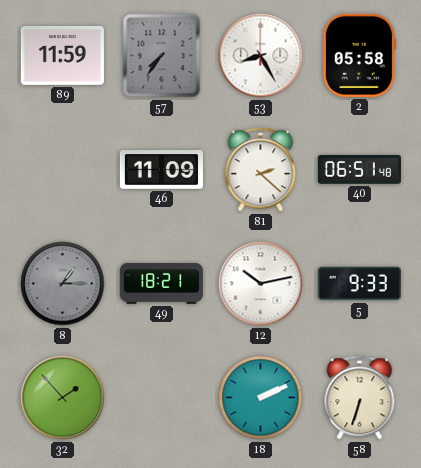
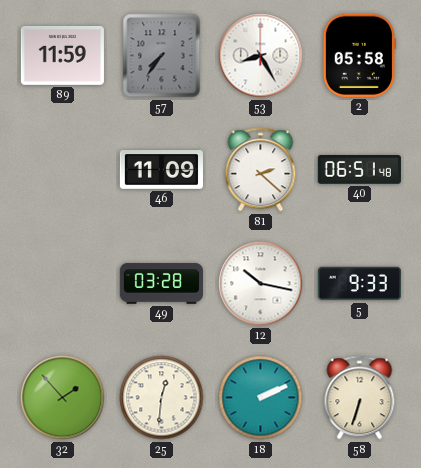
8: 1:15 -> none
49: 18:21 -> 03:28
12: 10:13 -> 10:17
25: none -> 12:31
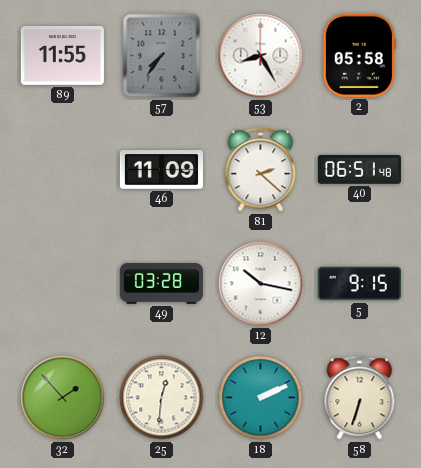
89: 11:59 -> 11:55
5: 9:33 -> 9:15
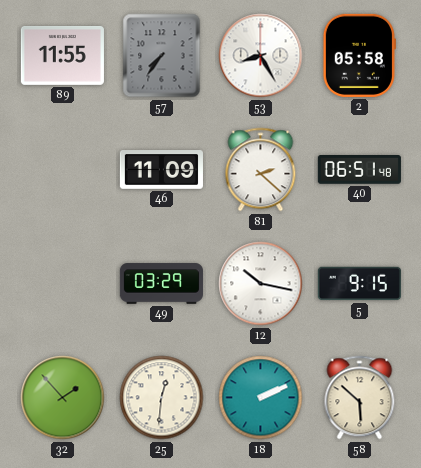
49: 03:28 -> 03:29
58: 6:33 -> 5:52
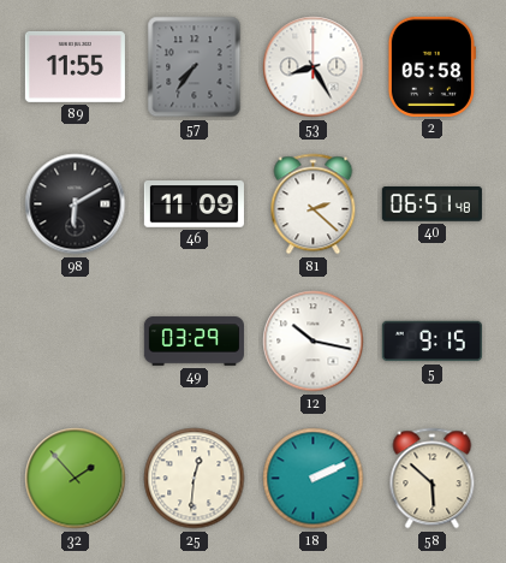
98: none -> 6:10
